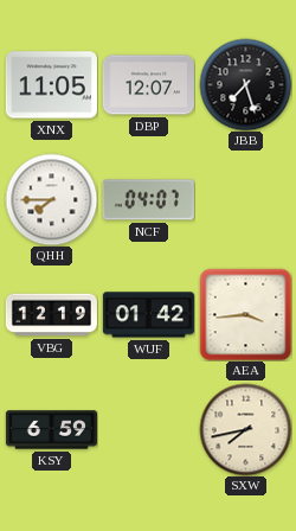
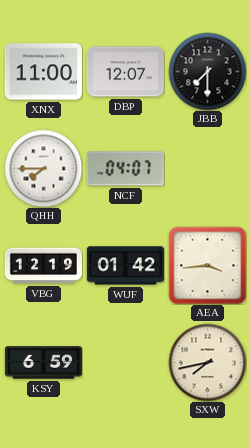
XNX: 11:05 -> 11:00
JBB: 7:27 -> 7:30
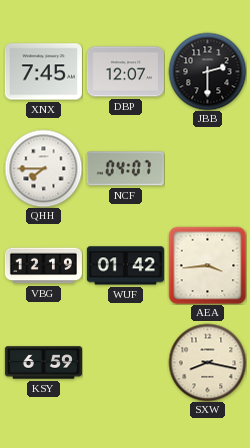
XNX: 11:00 -> 7:45
JBB: 7:30 -> 2:30
SXW: 7:43 -> 8:17
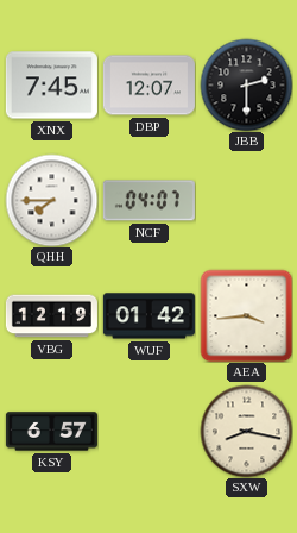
KSY: 6:59 -> 6:57
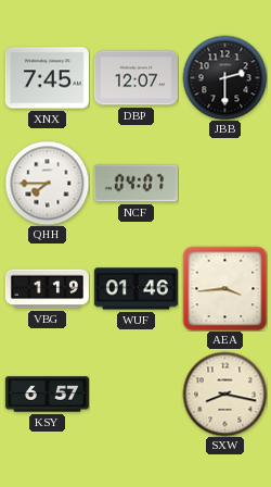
VBG: 12:19 -> 1:19
WUF: 01:42 -> 01:46
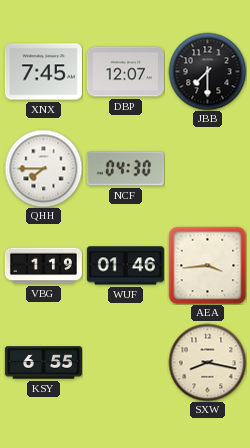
JBB: 2:30 -> 7:30
NCF: 04:07 -> 04:30
KSY: 6:57 -> 6:55
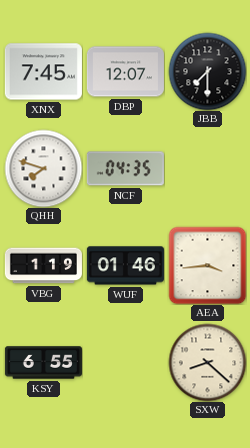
QHH: 7:45 -> 7:48
NCF: 04:30 -> 04:35
SXW: 8:17 -> 8:22
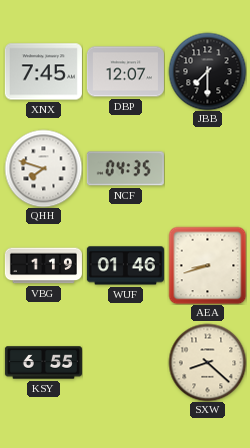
AEA: 3:44 -> 8:42
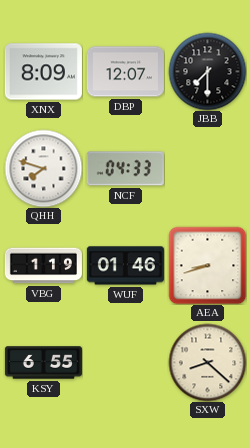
XNX: 7:45 -> 8:09
NCF: 04:35 -> 04:33
